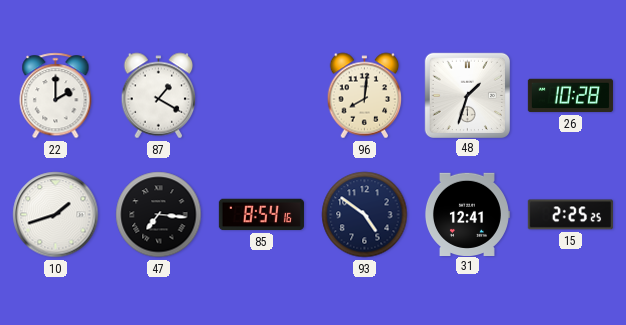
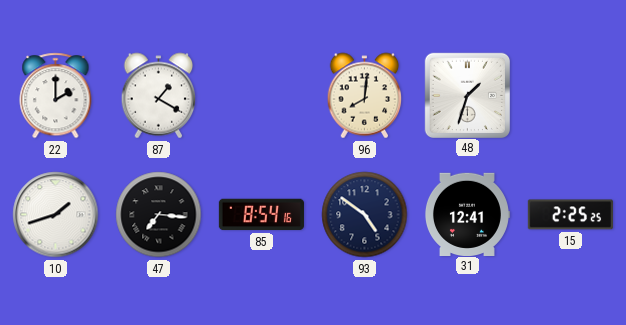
26: 10:28 -> none
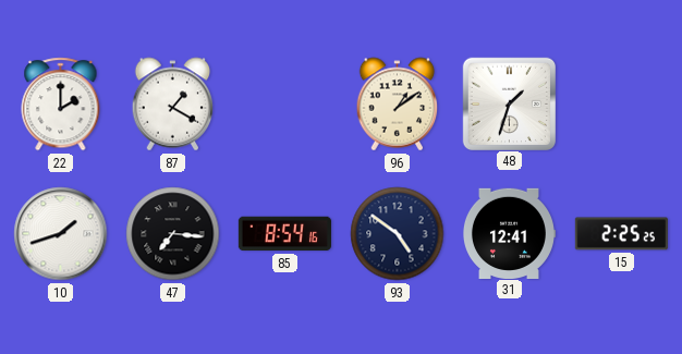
96: 8:01 -> 1:09
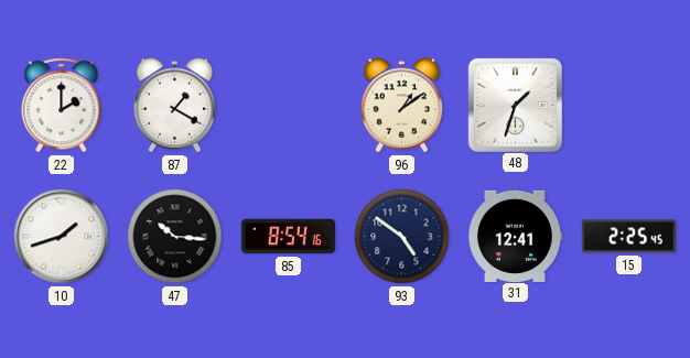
47: 7:16 -> 10:16
15: 2:25:25 -> 2:25:45
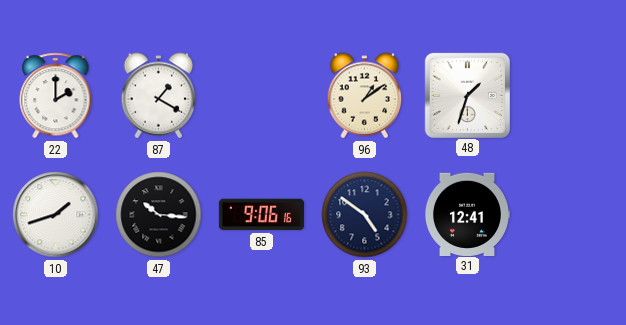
85: 8:54 -> 9:06
15: 2:25 -> none
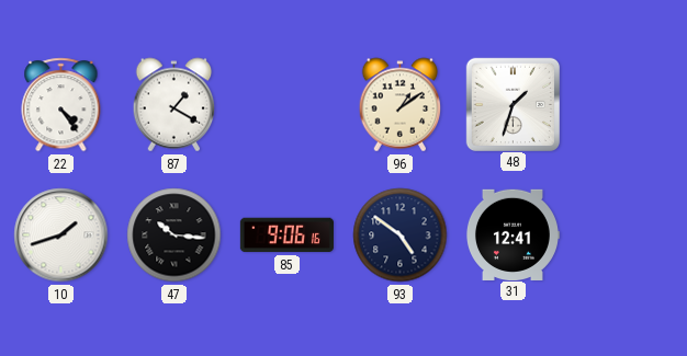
22: 2:00 -> 4:24
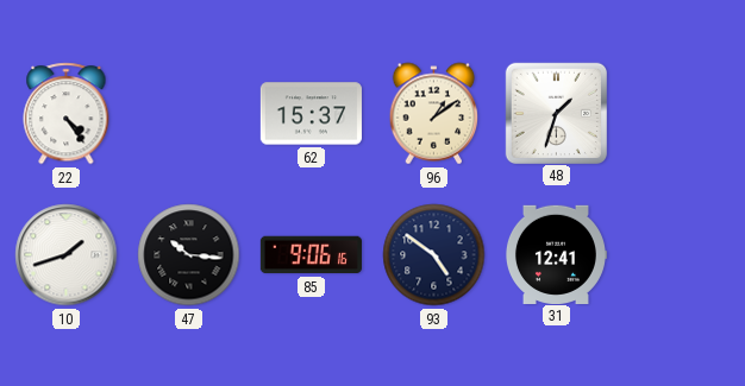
87: 1:20 -> none
62: none -> 15:37
